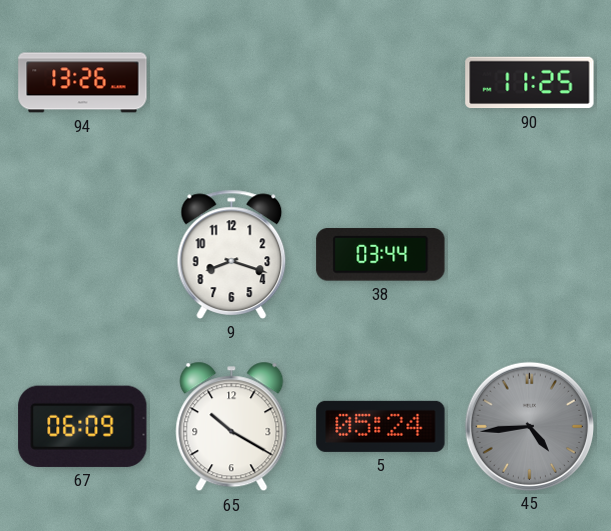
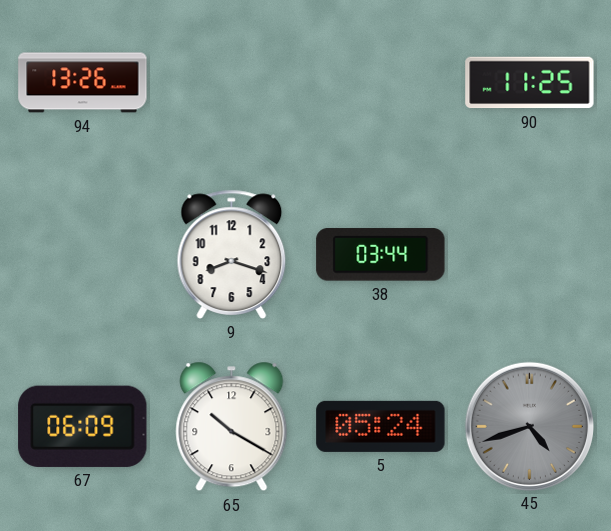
45: 4:44 -> 4:42
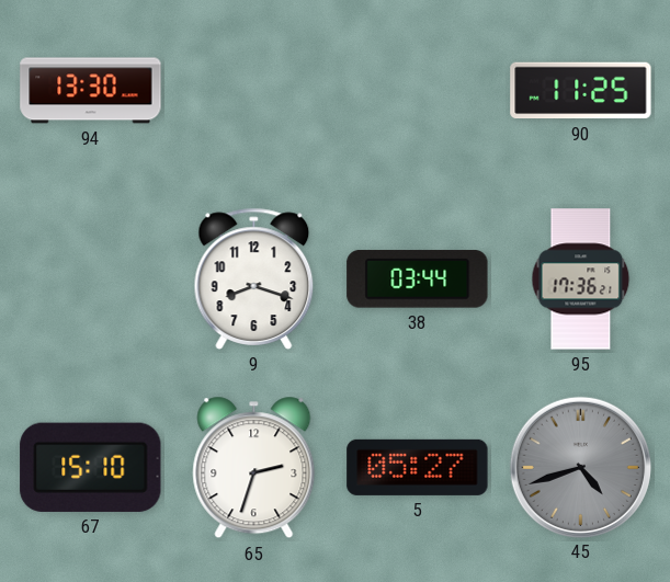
94: 13:26 -> 13:30
95: none -> 17:36
67: 06:09 -> 15:10
65: 10:20 -> 2:33
5: 05:24 -> 05:27
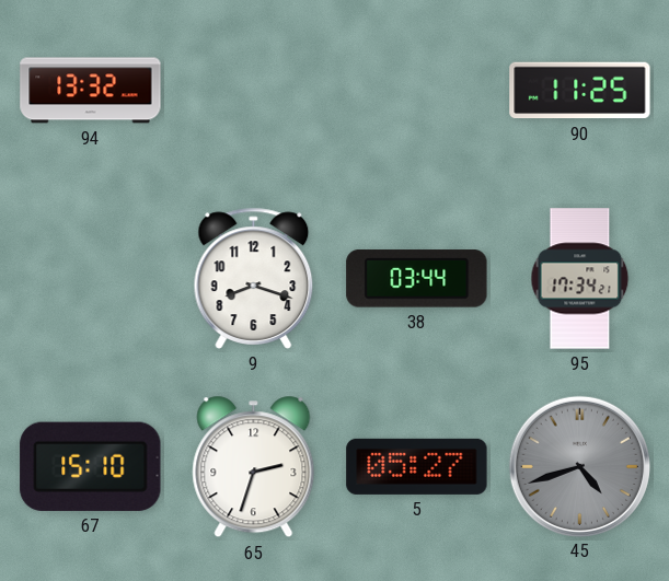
94: 13:30 -> 13:32
95: 17:36 -> 17:34
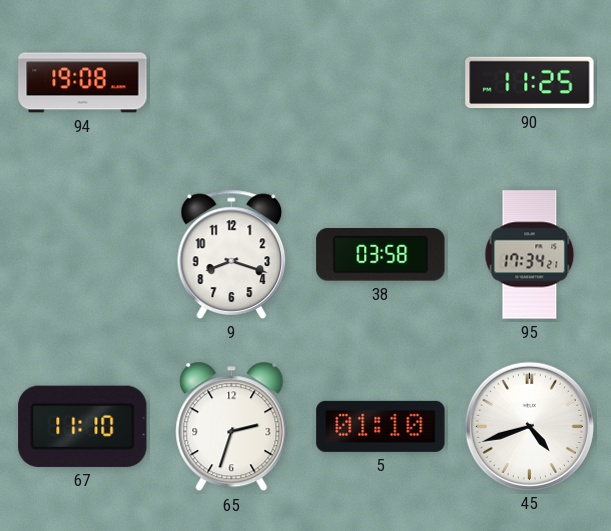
94: 13:32 -> 19:08
38: 03:44 -> 03:58
67: 15:10 -> 11:10
5: 05:27 -> 01:10
45 dial: grey -> white
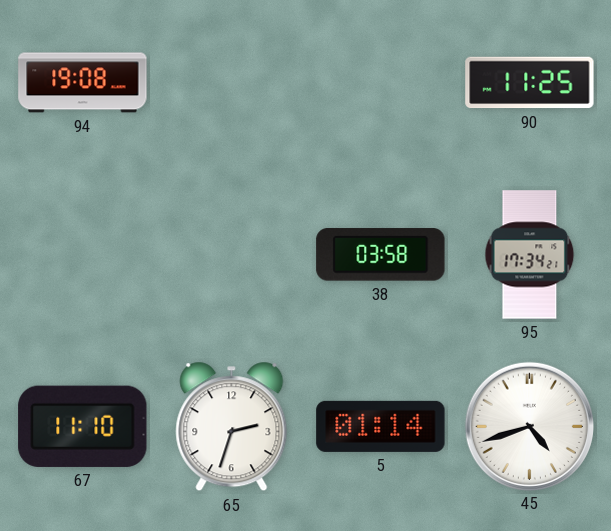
9: 8:18 -> none
5: 01:10 -> 01:14
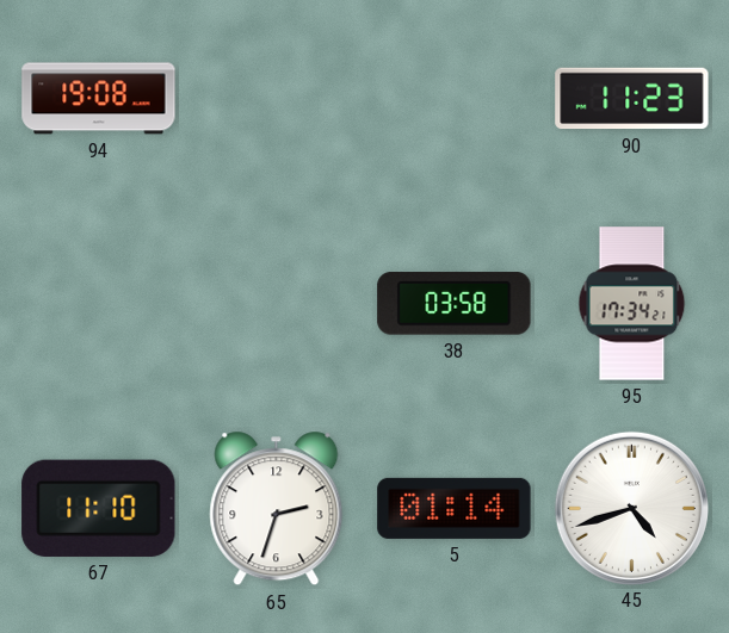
90: 11:25 -> 11:23
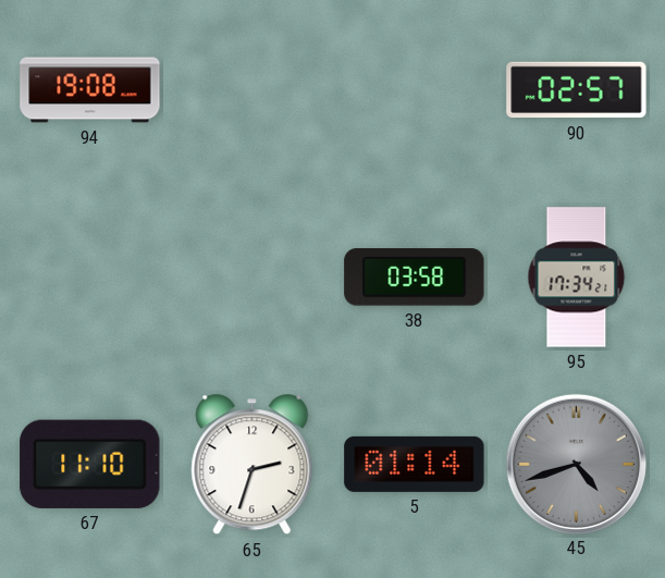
90: 11:23 -> 02:57
45 dial: white -> grey
